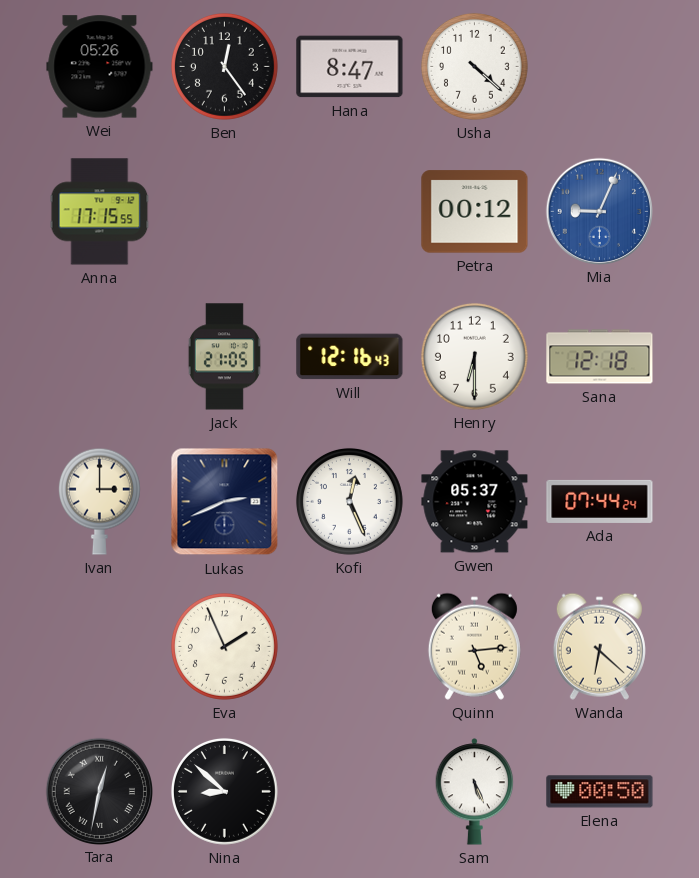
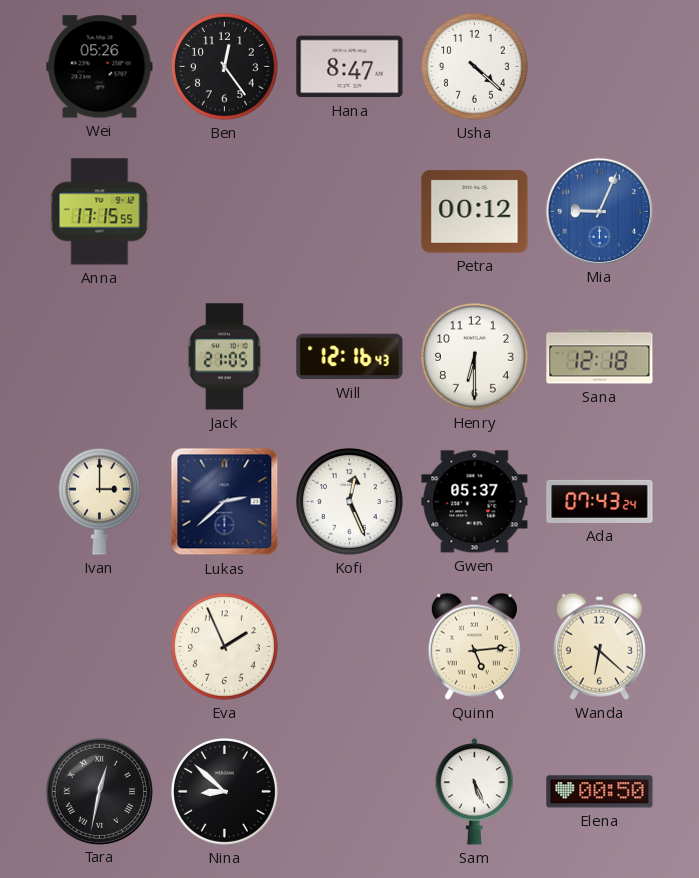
Lukas: 2:41 -> 2:38
Ada: 07:44 -> 07:43
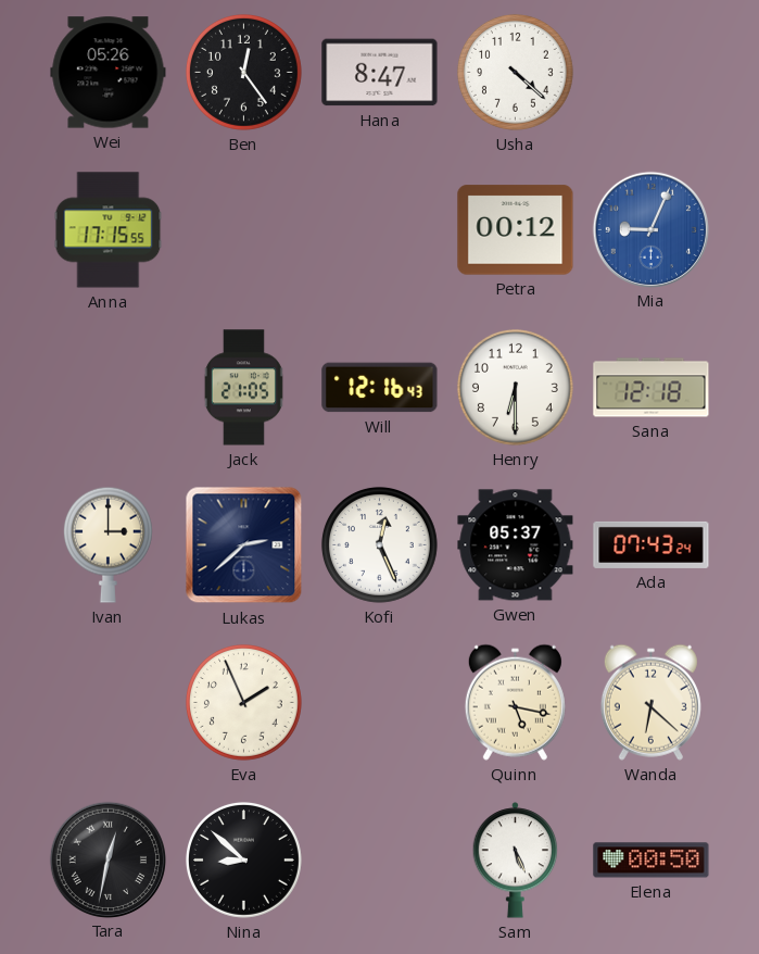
Quinn: 5:14 -> 5:17
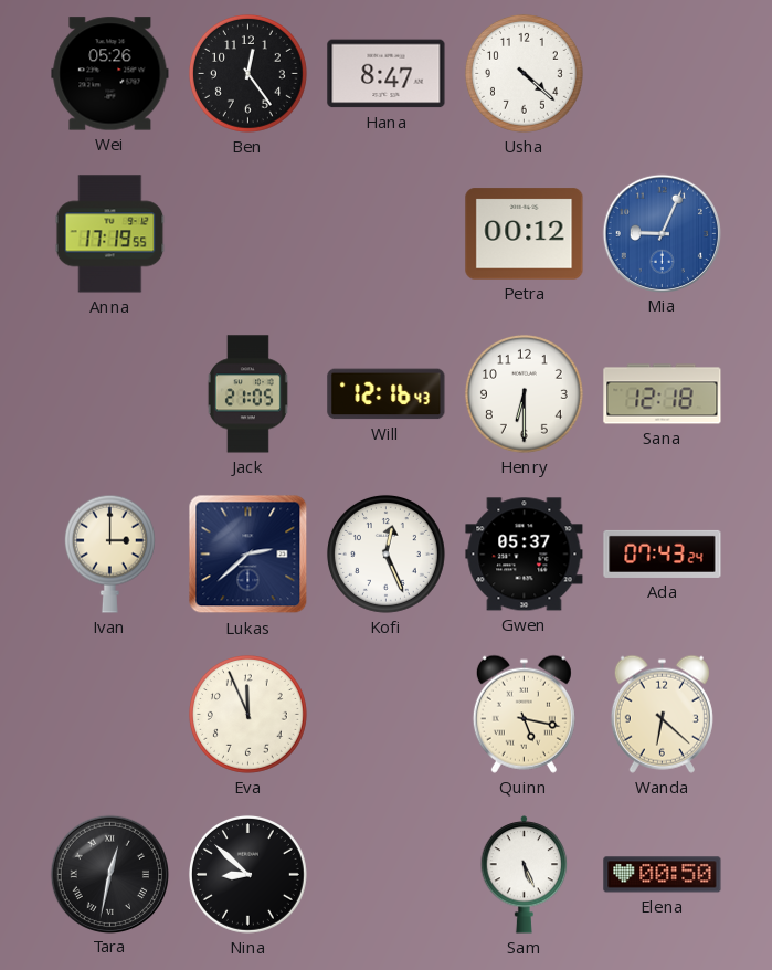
Anna: 17:15 -> 17:19
Eva: 1:56 -> 11:56
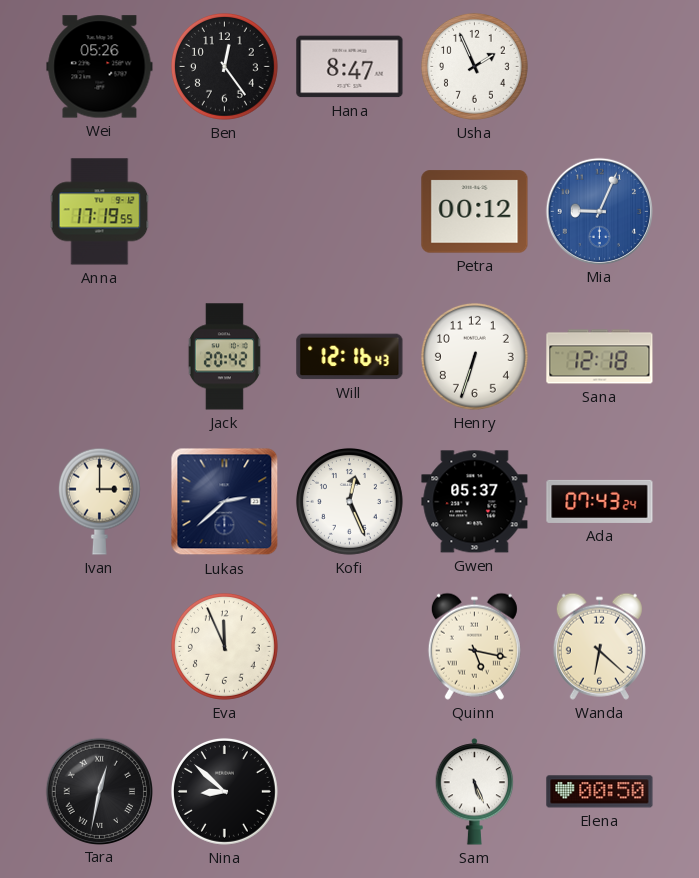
Usha: 4:22 -> 1:56
Jack: 21:05 -> 20:42
Henry: 6:30 -> 6:33
